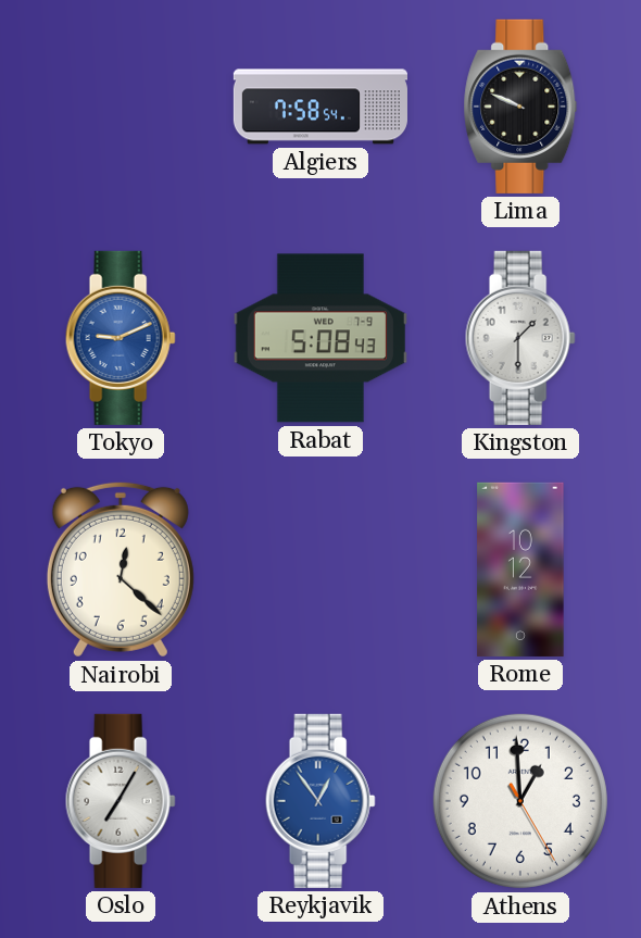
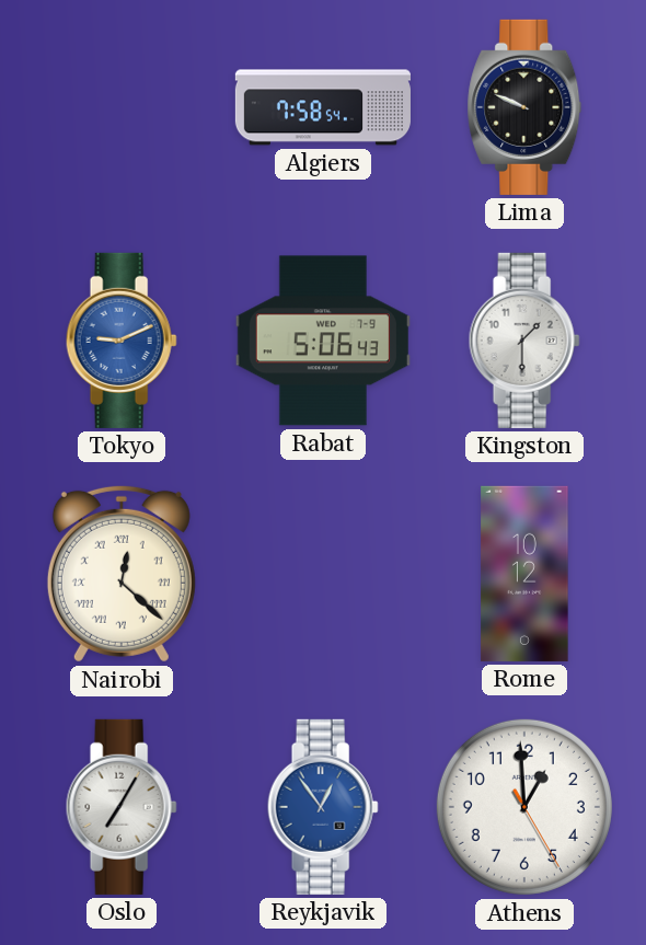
Rabat: 5:08 -> 5:06
Nairobi numerals: Arabic -> Roman
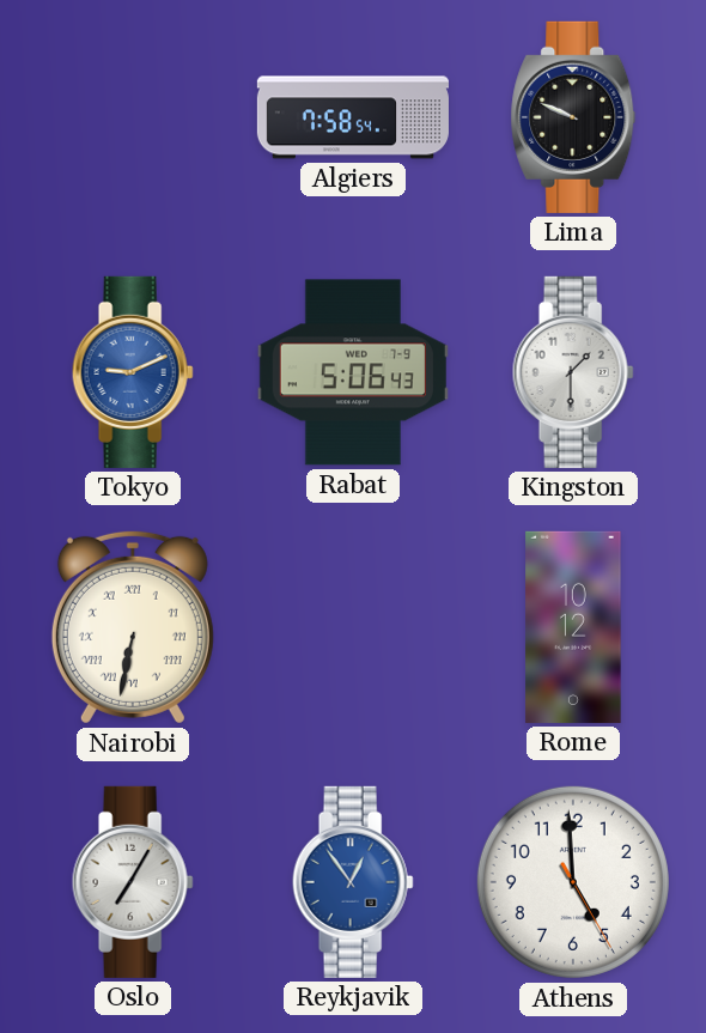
Nairobi: 12:22 -> 6:32
Athens: 12:59 -> 4:59
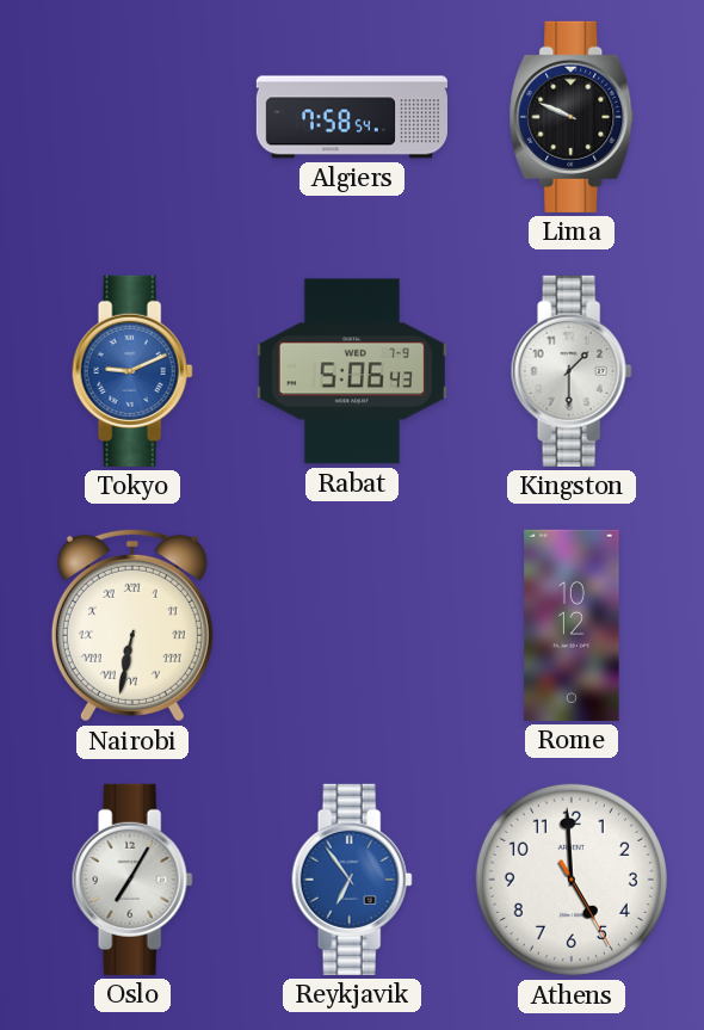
Reykjavik: 12:54 -> 6:54
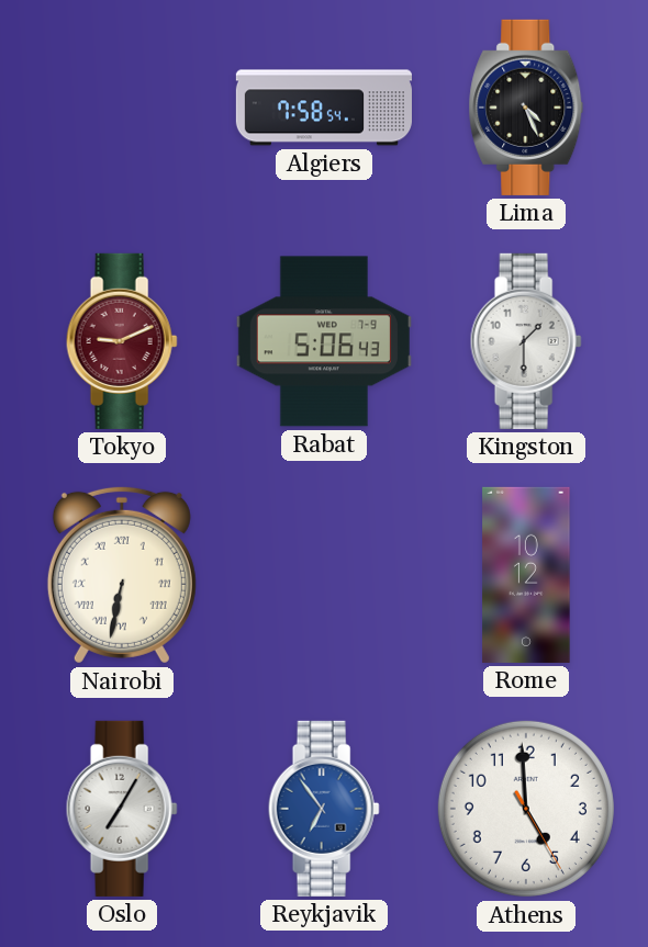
Lima: 9:49 -> 4:26
Tokyo dial: blue -> burgundy
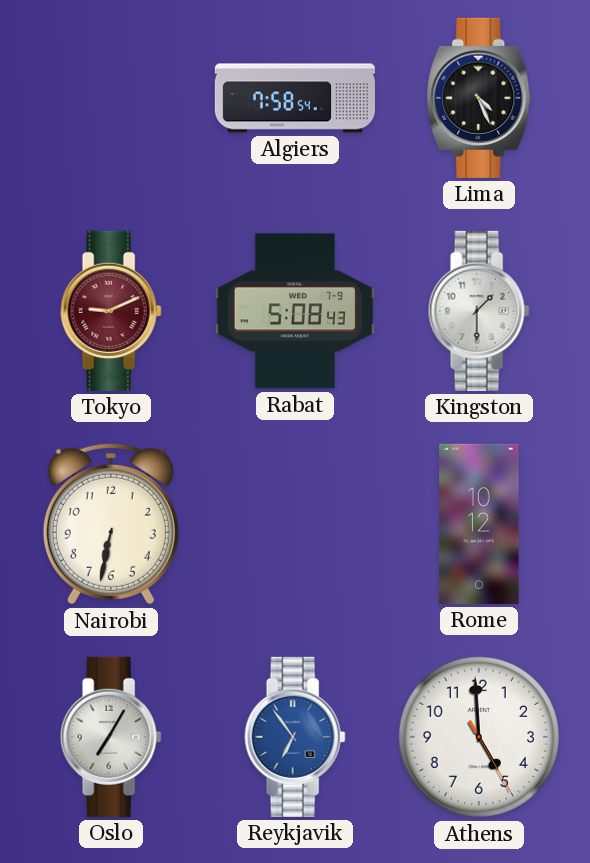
Rabat: 5:06 -> 5:08
Nairobi numerals: Roman -> Arabic
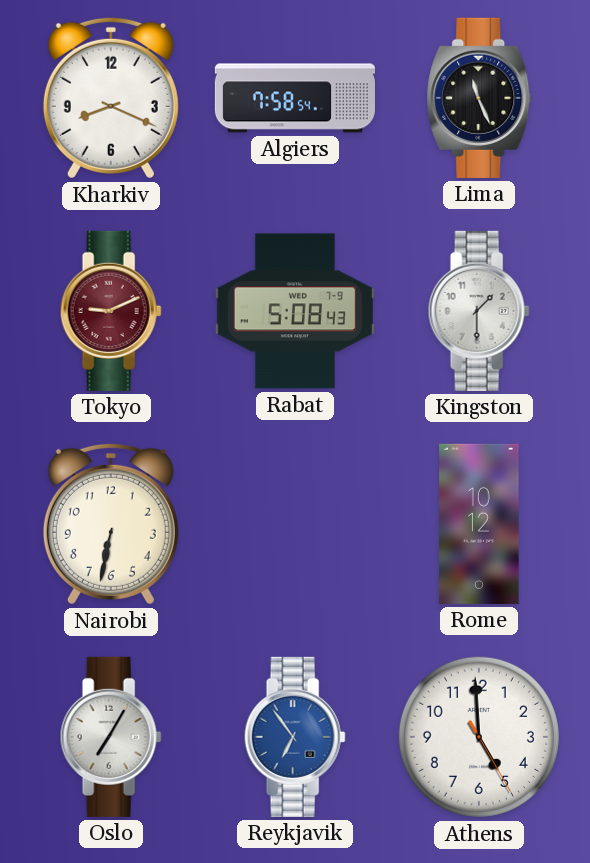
Kharkiv: none -> 8:19
Lima: 4:26 -> 11:26
